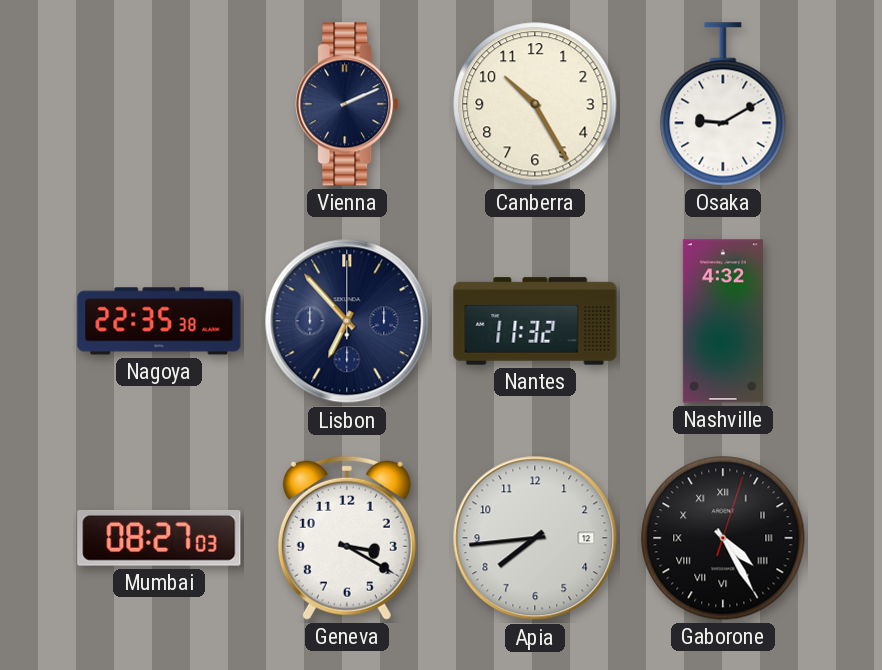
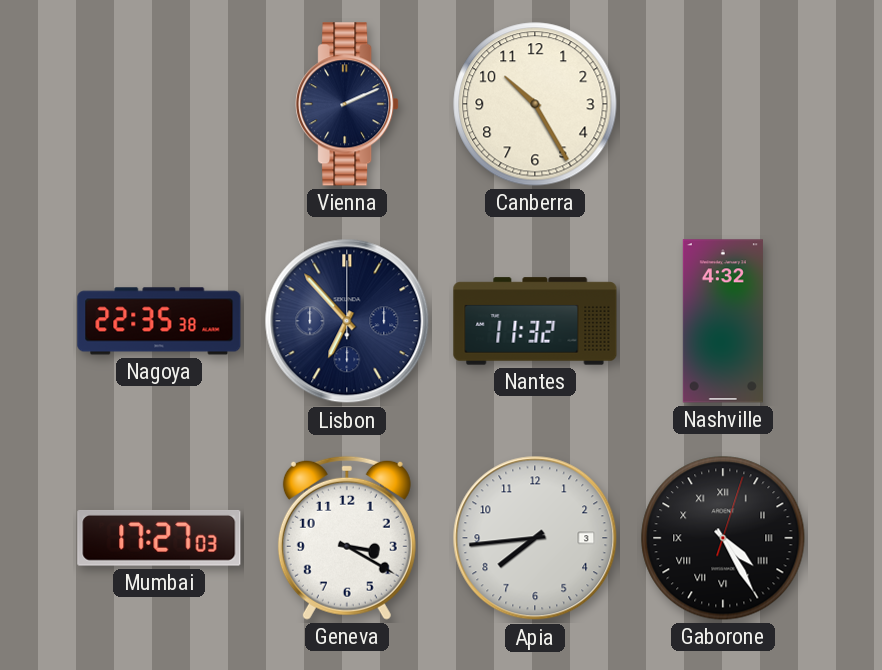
Osaka: 9:10 -> none
Mumbai: 08:27 -> 17:27
Apia date: 12 -> 3
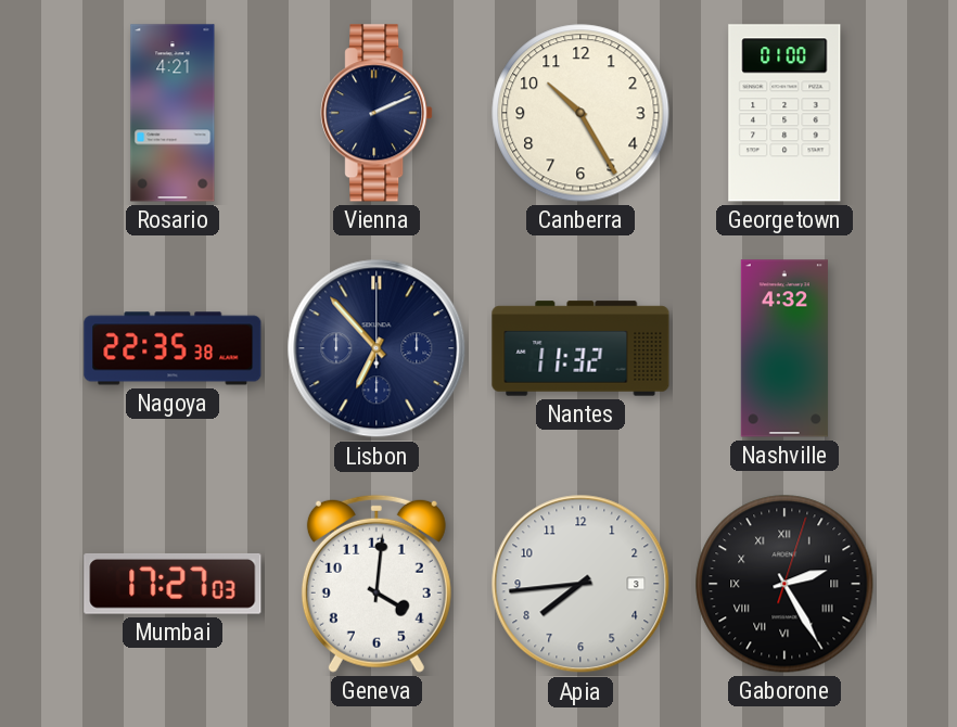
Rosario: none -> 4:21
Georgetown: none -> 01:00
Geneva: 3:20 -> 4:01
Gaborone: 4:25 -> 2:25
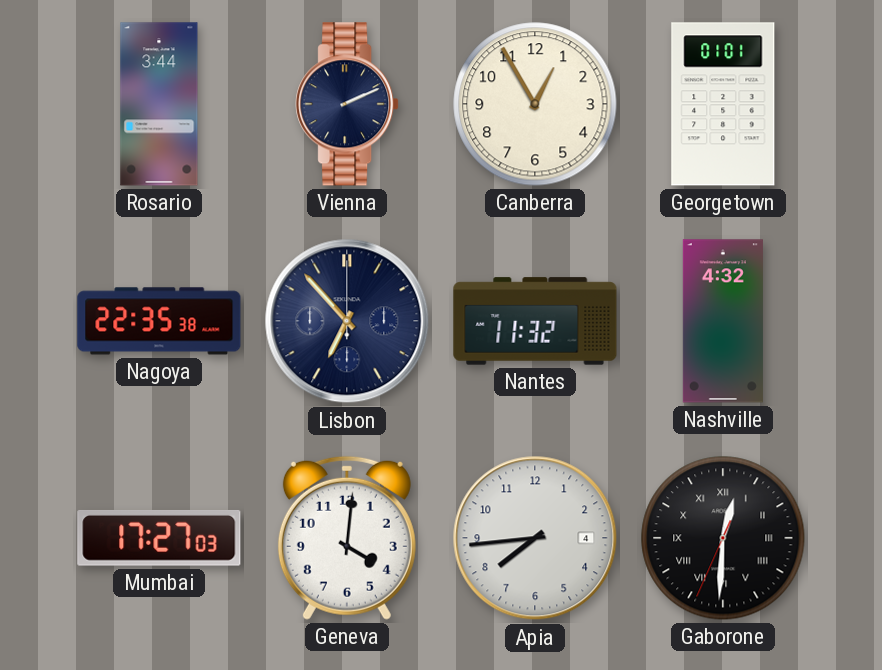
Rosario: 4:21 -> 3:44
Canberra: 10:25 -> 12:55
Georgetown: 01:00 -> 01:01
Apia date: 3 -> 4
Gaborone: 2:25 -> 12:30
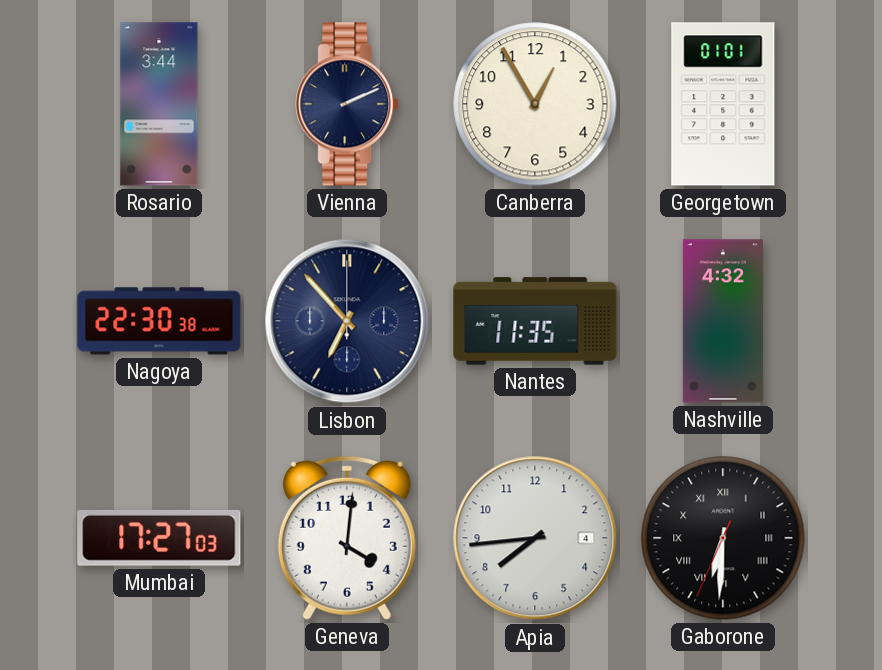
Nagoya: 22:35 -> 22:30
Nantes: 11:32 -> 11:35
Gaborone: 12:30 -> 6:30
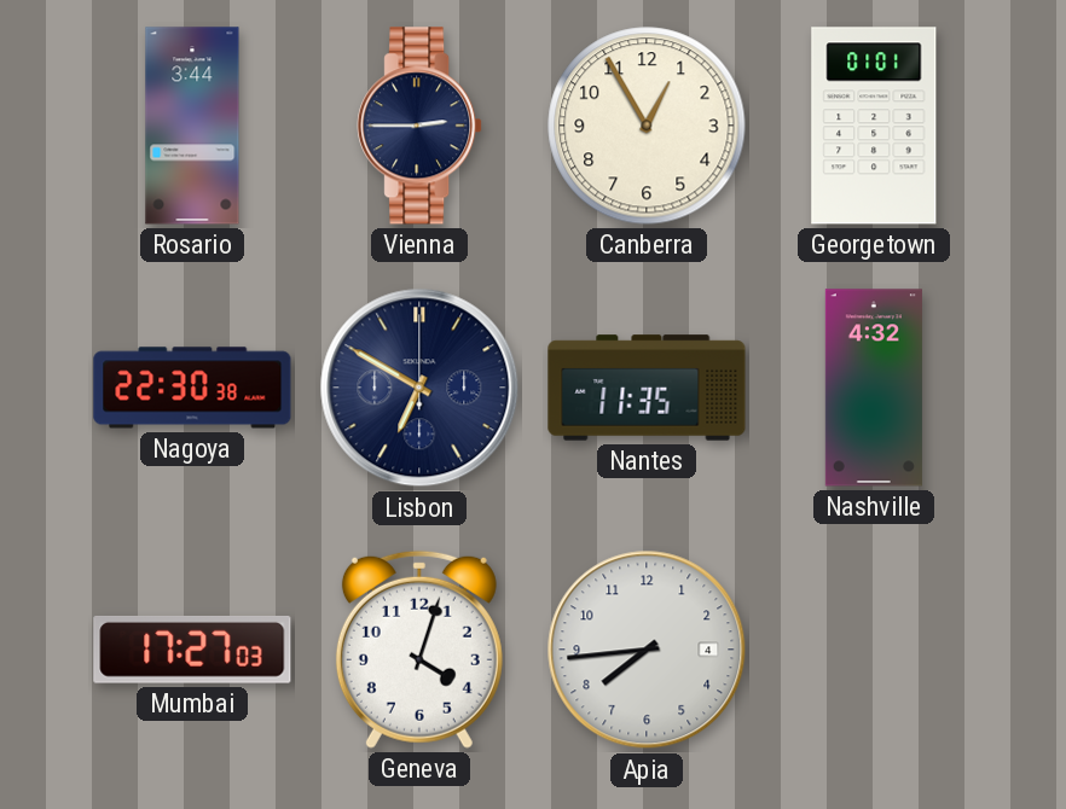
Vienna: 2:11 -> 2:45
Lisbon: 6:53 -> 6:50
Geneva: 4:01 -> 4:03
Gaborone: 6:30 -> none
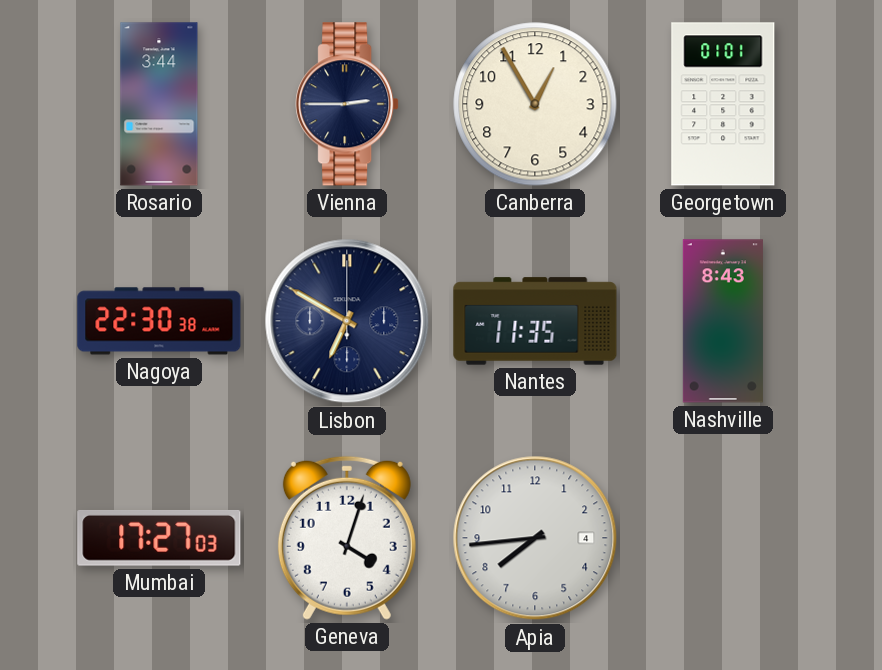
Nashville: 4:32 -> 8:43
